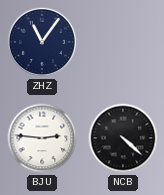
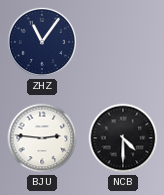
NCB: 4:22 -> 4:30
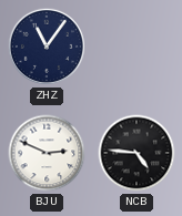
BJU: 2:46 -> 2:49
NCB: 4:30 -> 4:46
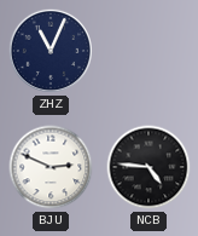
ZHZ: 11:06 -> 11:04
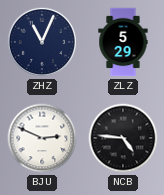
ZLZ: none -> 5:29
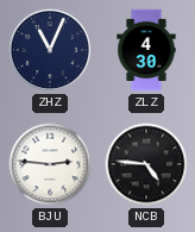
ZLZ: 5:29 -> 4:30
BJU: 2:49 -> 2:46
